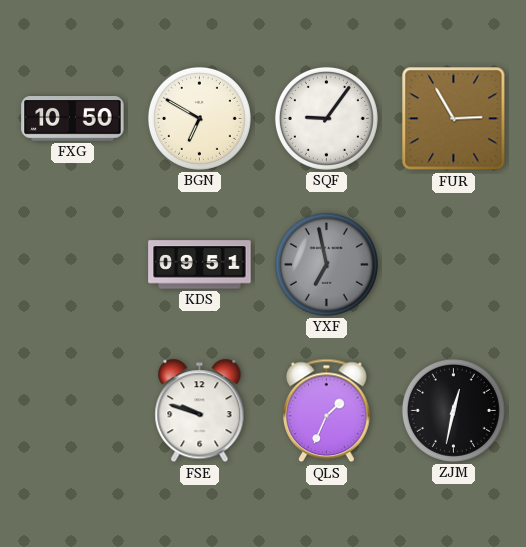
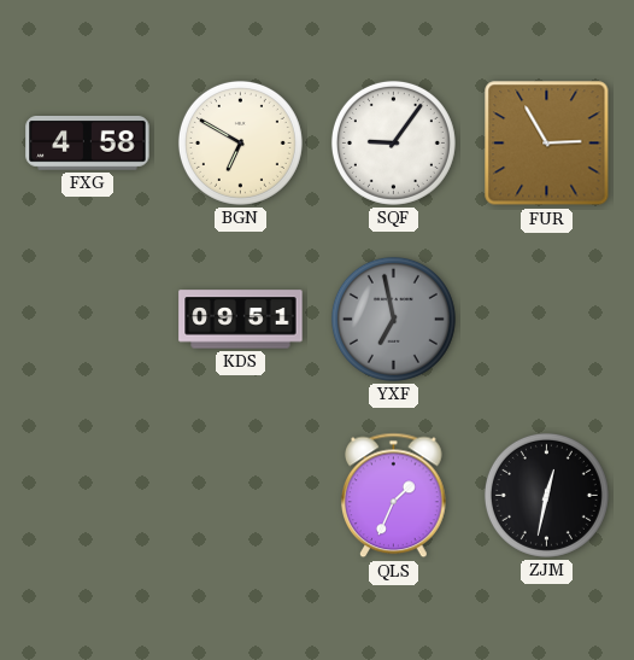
FXG: 10:50 -> 4:58
FSE: 9:48 -> none
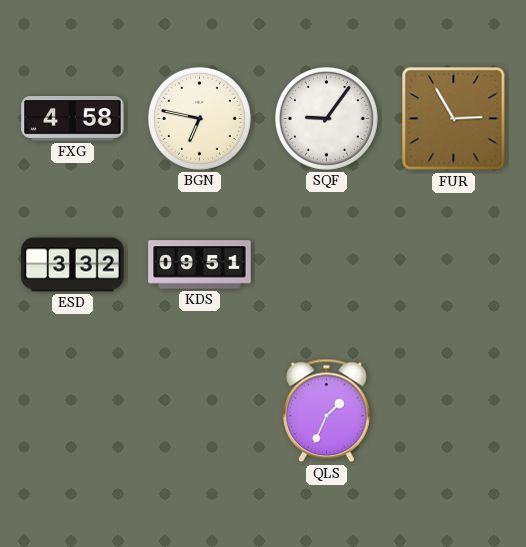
BGN: 6:50 -> 6:47
ESD: none -> 3:32
YXF: 6:58 -> none
ZJM: 12:32 -> none
